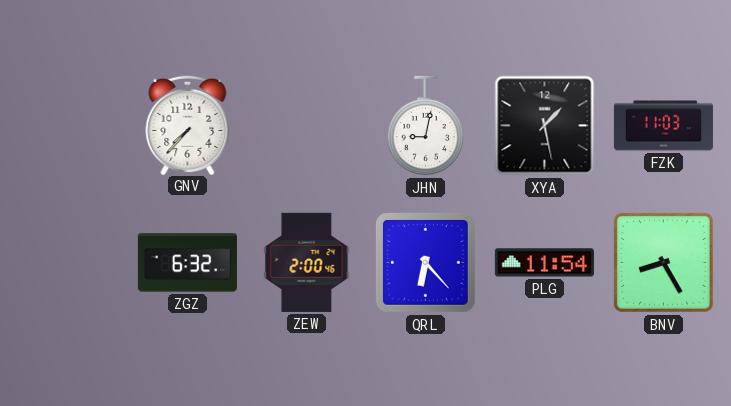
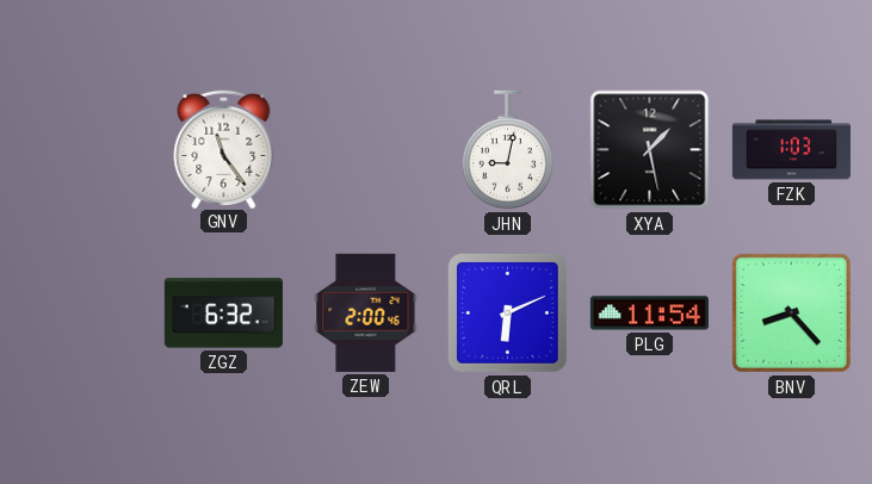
GNV: 7:37 -> 11:24
FZK: 11:03 -> 1:03
QRL: 6:23 -> 6:11
BNV: 8:25 -> 8:23
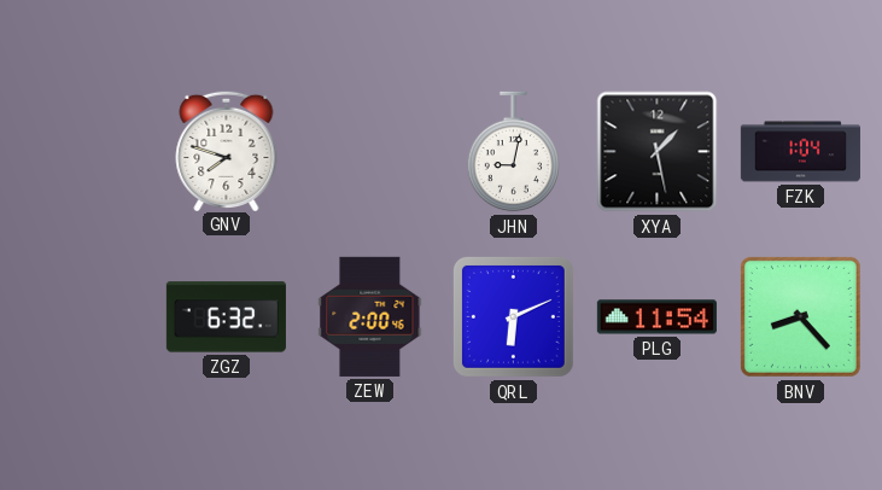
GNV: 11:24 -> 7:48
FZK: 1:03 -> 1:04
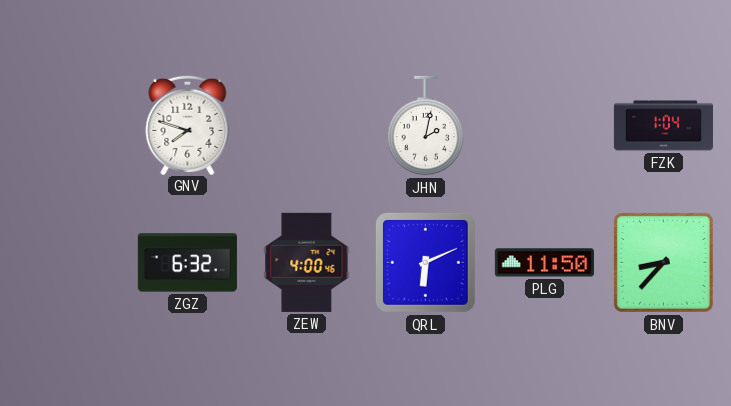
JHN: 9:02 -> 2:02
XYA: 1:28 -> none
ZEW: 2:00 -> 4:00
PLG: 11:54 -> 11:50
BNV: 8:23 -> 8:37
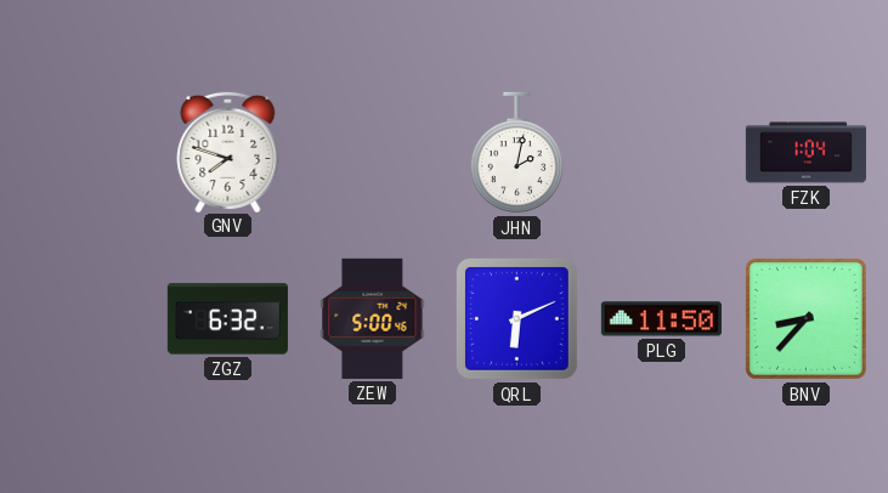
ZEW: 4:00 -> 5:00
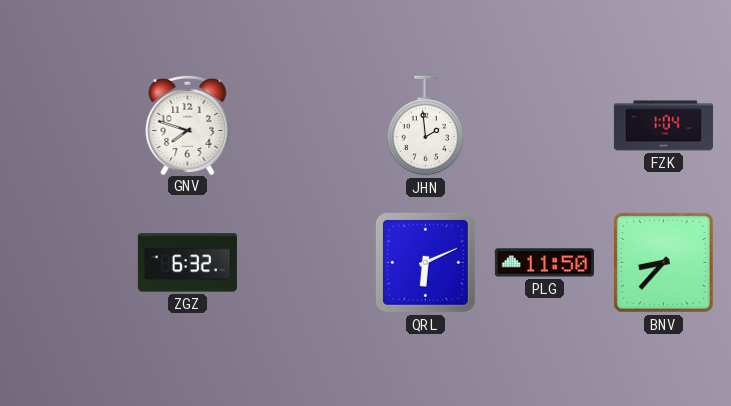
JHN: 2:02 -> 1:59
ZEW: 5:00 -> none
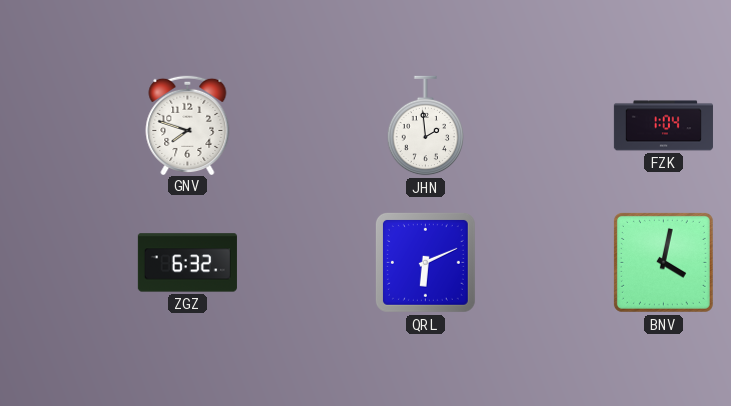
PLG: 11:50 -> none
BNV: 8:37 -> 4:02
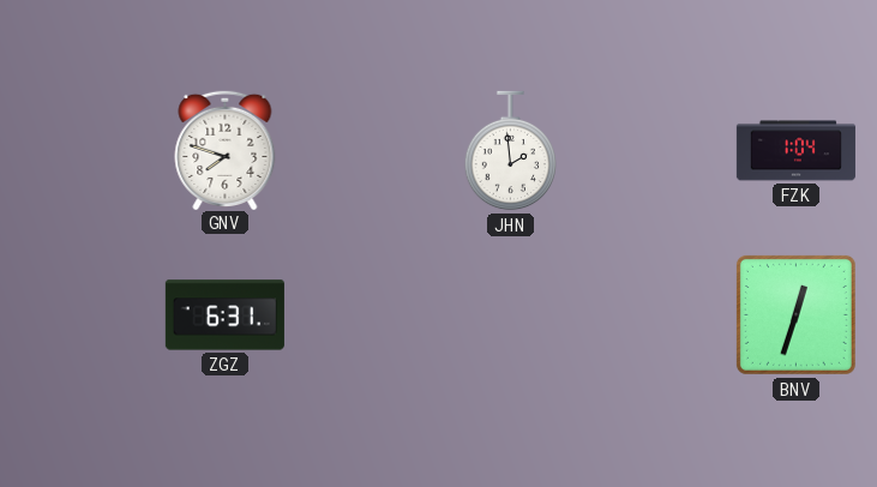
ZGZ: 6:32 -> 6:31
QRL: 6:11 -> none
BNV: 4:02 -> 12:33
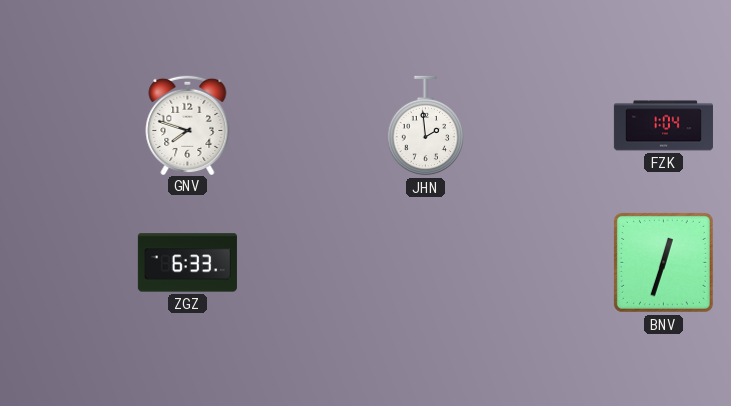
ZGZ: 6:31 -> 6:33
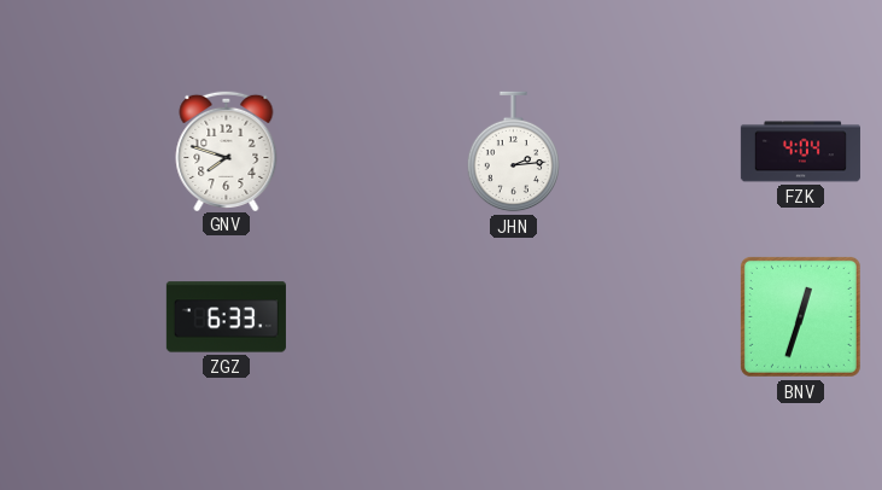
JHN: 1:59 -> 2:14
FZK: 1:04 -> 4:04
